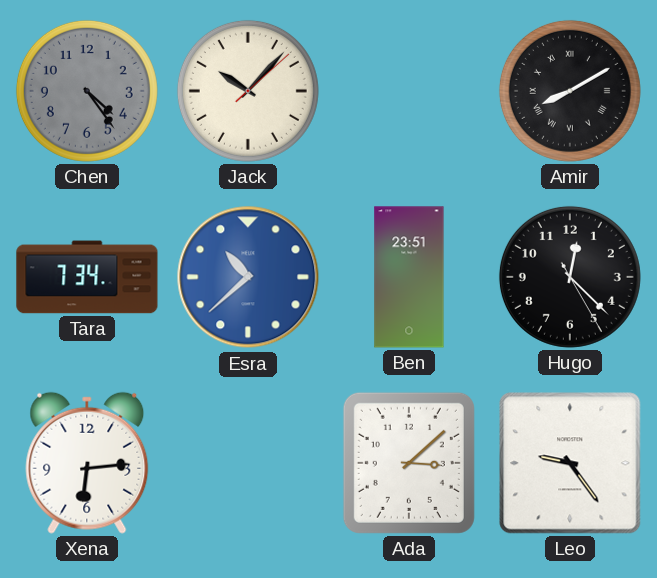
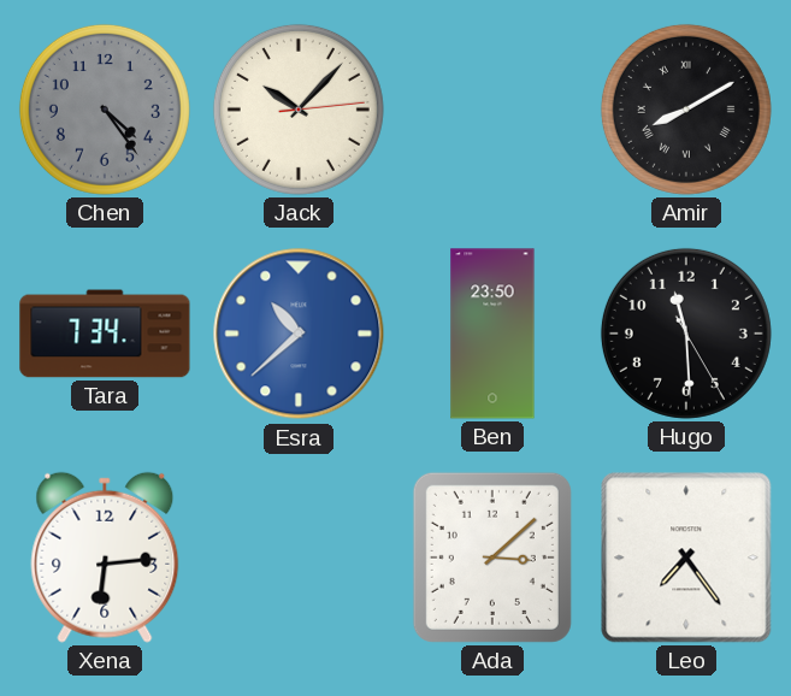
Jack: 10:07:08 -> 10:07:14
Ben: 23:51 -> 23:50
Hugo: 12:22 -> 11:29
Leo: 9:24 -> 7:24
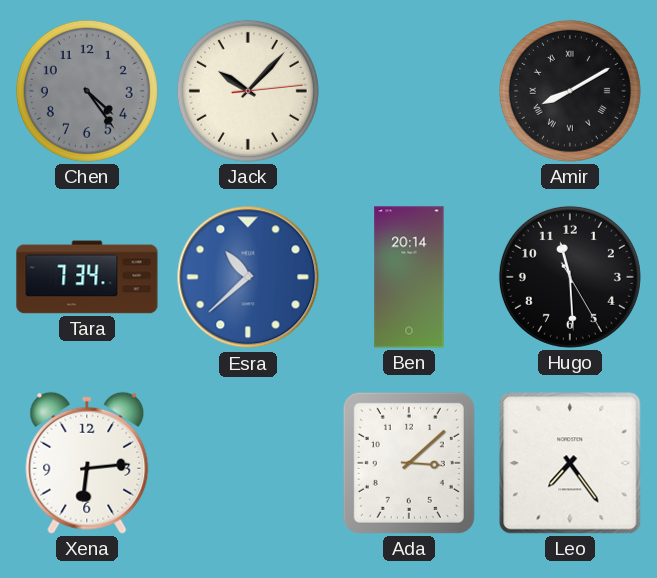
Ben: 23:50 -> 20:14
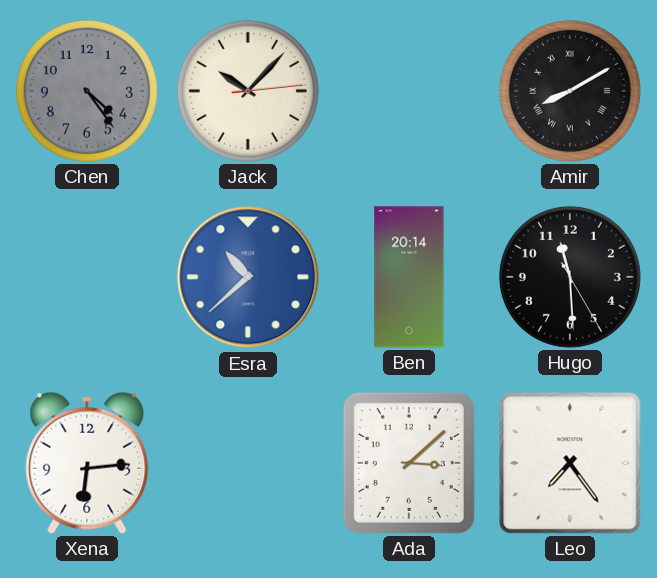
Tara: 7:34 -> none
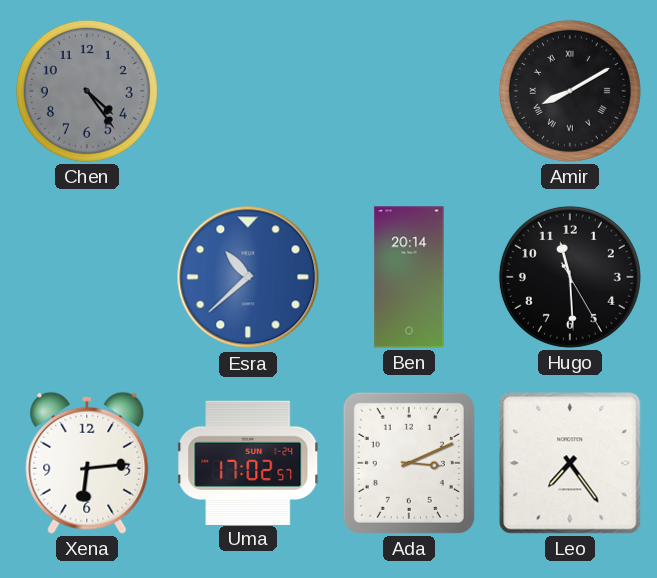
Jack: 10:07 -> none
Uma: none -> 17:02
Ada: 3:08 -> 3:11
